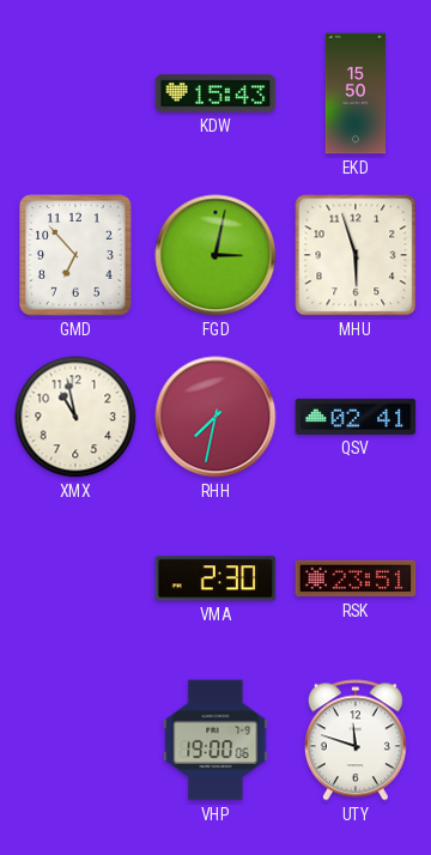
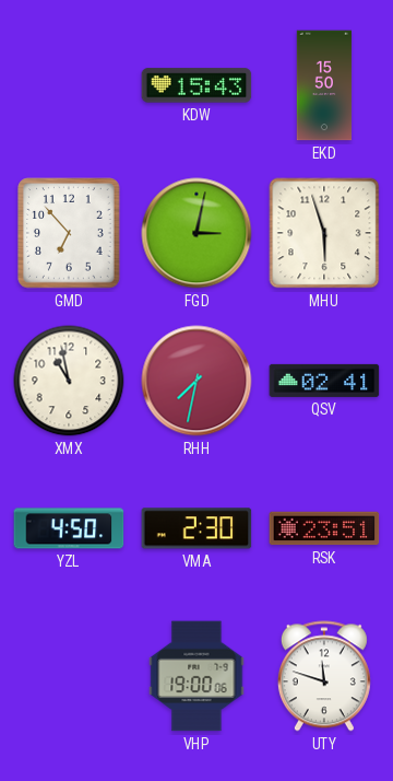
YZL: none -> 4:50
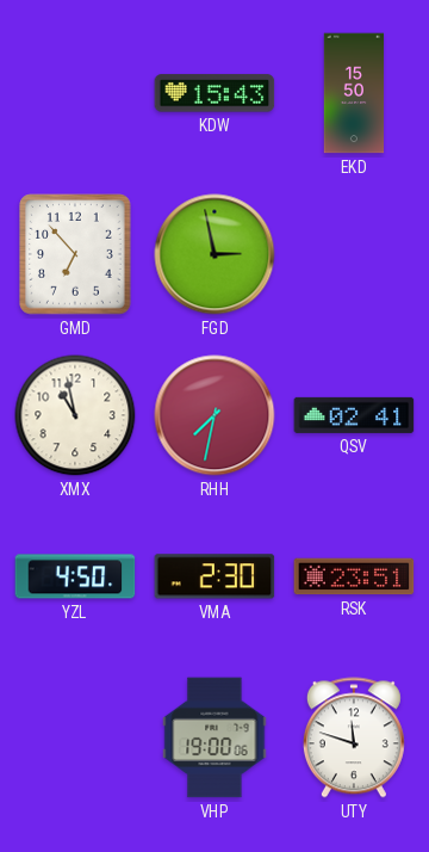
FGD: 3:02 -> 2:58
MHU: 5:57 -> none
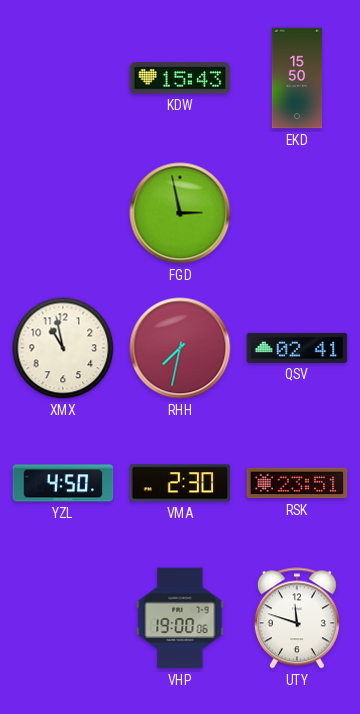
GMD: 6:53 -> none
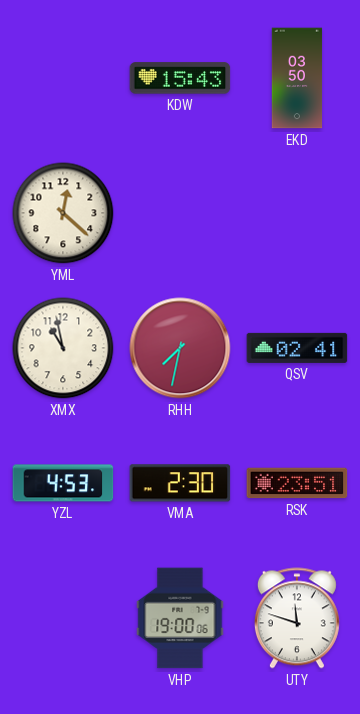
EKD: 15:50 -> 03:50
YML: none -> 12:22
FGD: 2:58 -> none
YZL: 4:50 -> 4:53
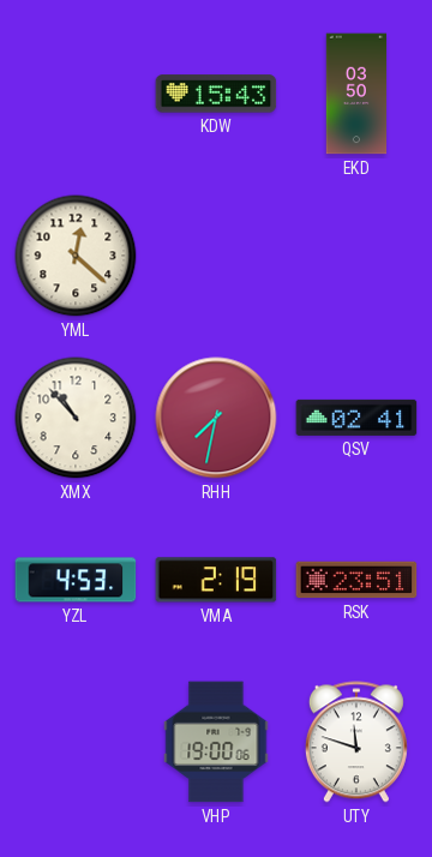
XMX: 10:58 -> 10:53
VMA: 2:30 -> 2:19
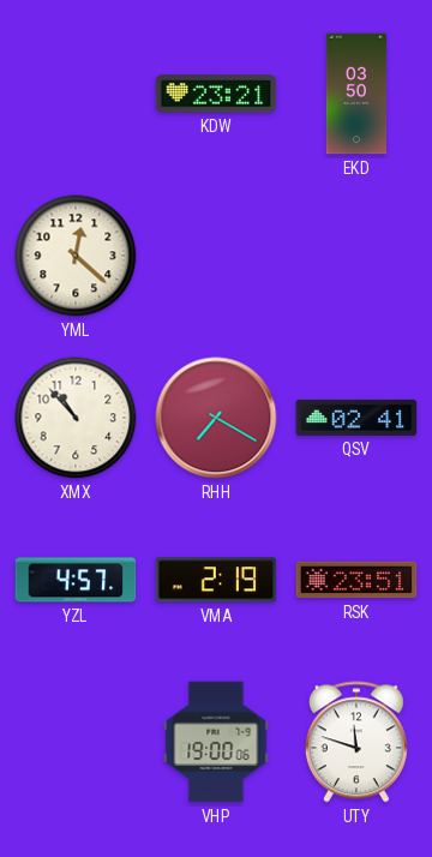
KDW: 15:43 -> 23:21
RHH: 7:32 -> 7:20
YZL: 4:53 -> 4:57
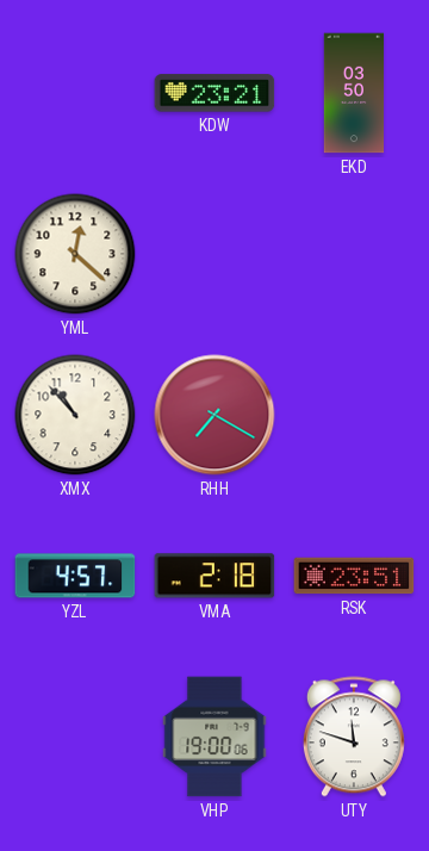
QSV: 02:41 -> none
VMA: 2:19 -> 2:18
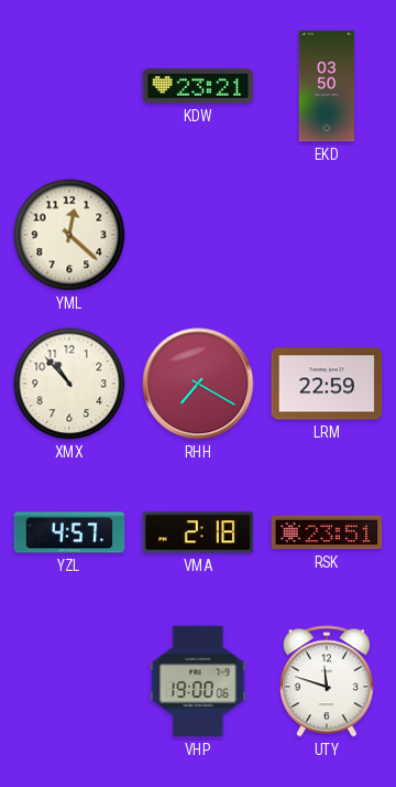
LRM: none -> 22:59
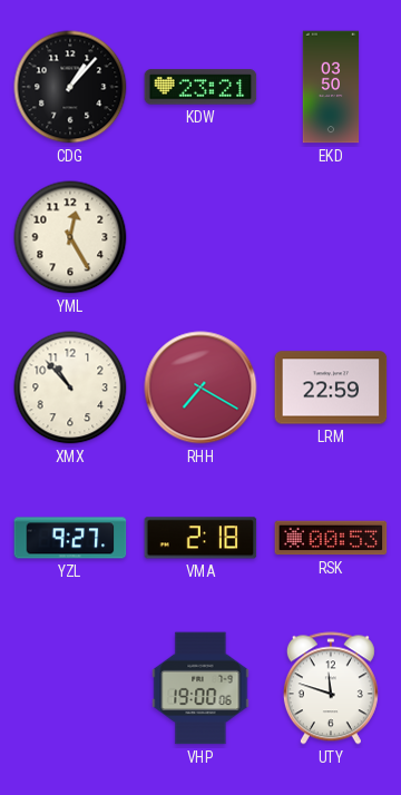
CDG: none -> 1:07
YML: 12:22 -> 12:25
YZL: 4:57 -> 9:27
RSK: 23:51 -> 00:53
